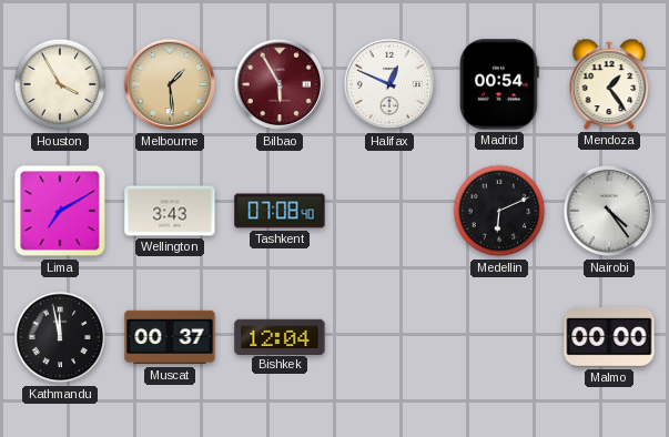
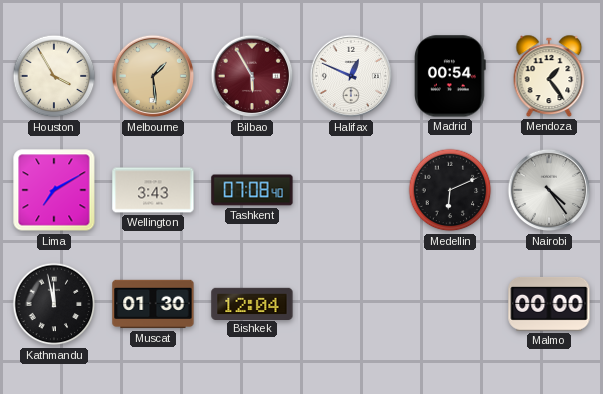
Muscat: 00:37 -> 01:30
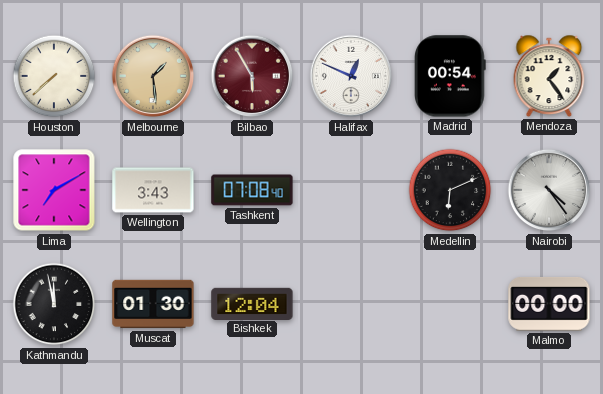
Houston: 3:55 -> 7:38
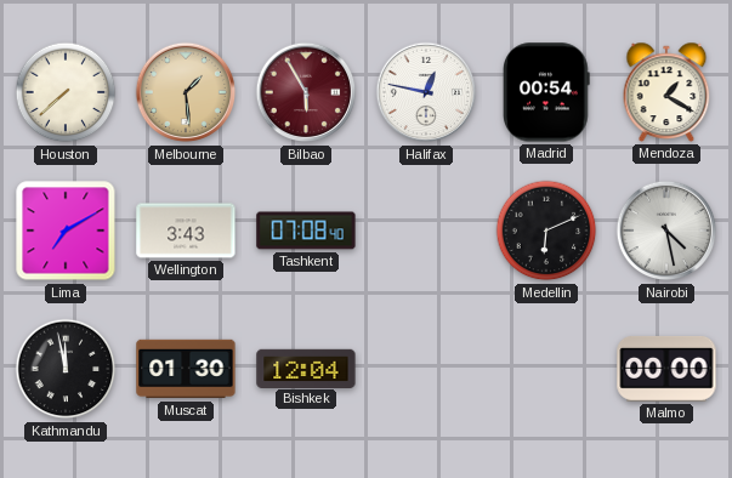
Halifax: 12:49 -> 12:47
Mendoza: 1:24 -> 1:20
Nairobi: 4:24 -> 4:28
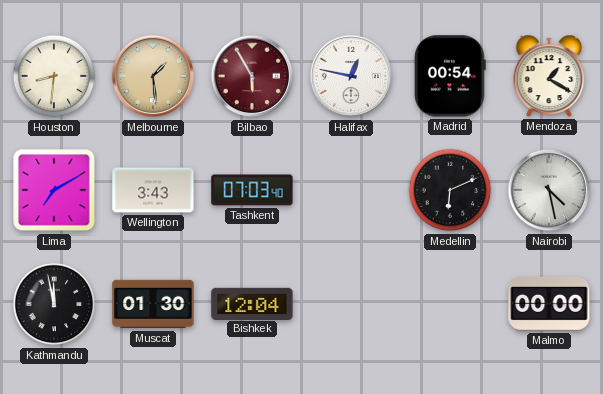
Houston: 7:38 -> 8:31
Tashkent: 07:08 -> 07:03
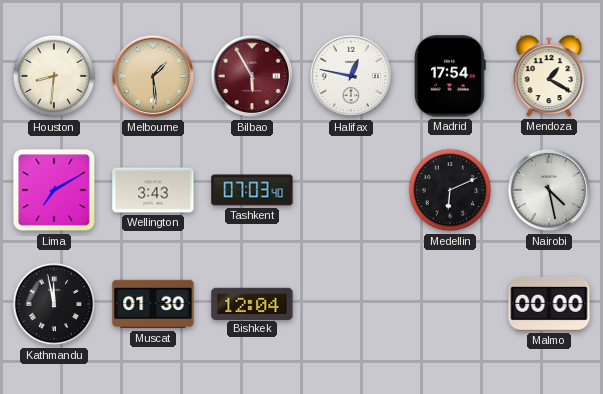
Madrid: 00:54 -> 17:54
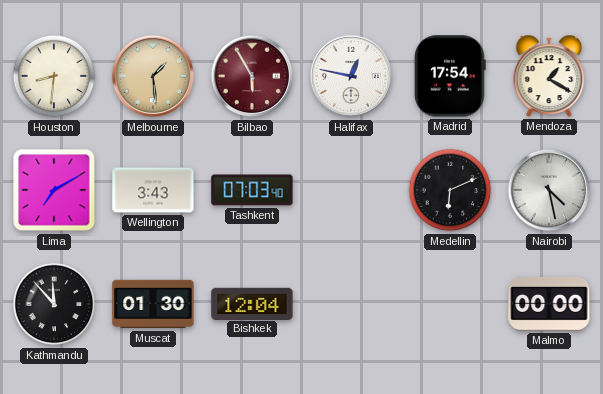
Kathmandu: 11:58 -> 11:53
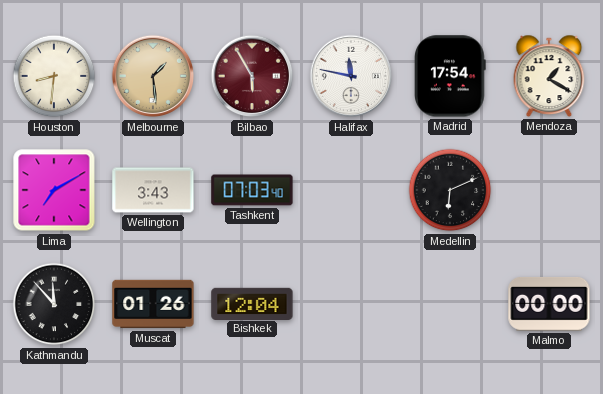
Halifax: 12:47 -> 11:47
Nairobi: 4:28 -> none
Muscat: 01:30 -> 01:26
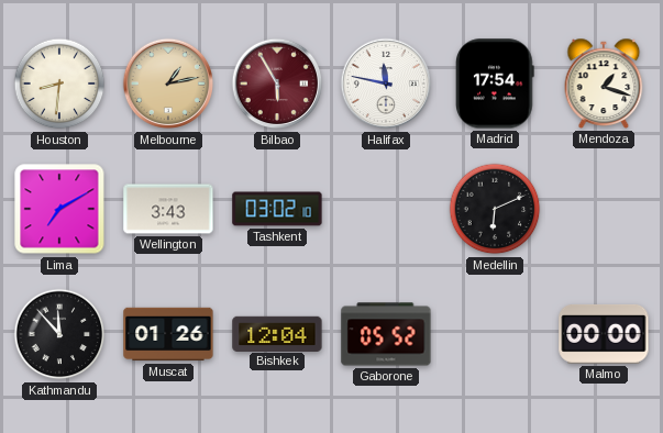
Melbourne: 1:29 -> 1:13
Mendoza: 1:20 -> 1:18
Tashkent: 07:03 -> 03:02
Gaborone: none -> 05:52
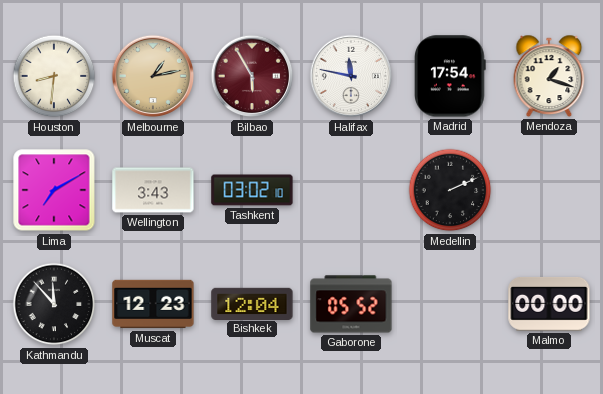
Medellin: 6:11 -> 2:11
Muscat: 01:26 -> 12:23
